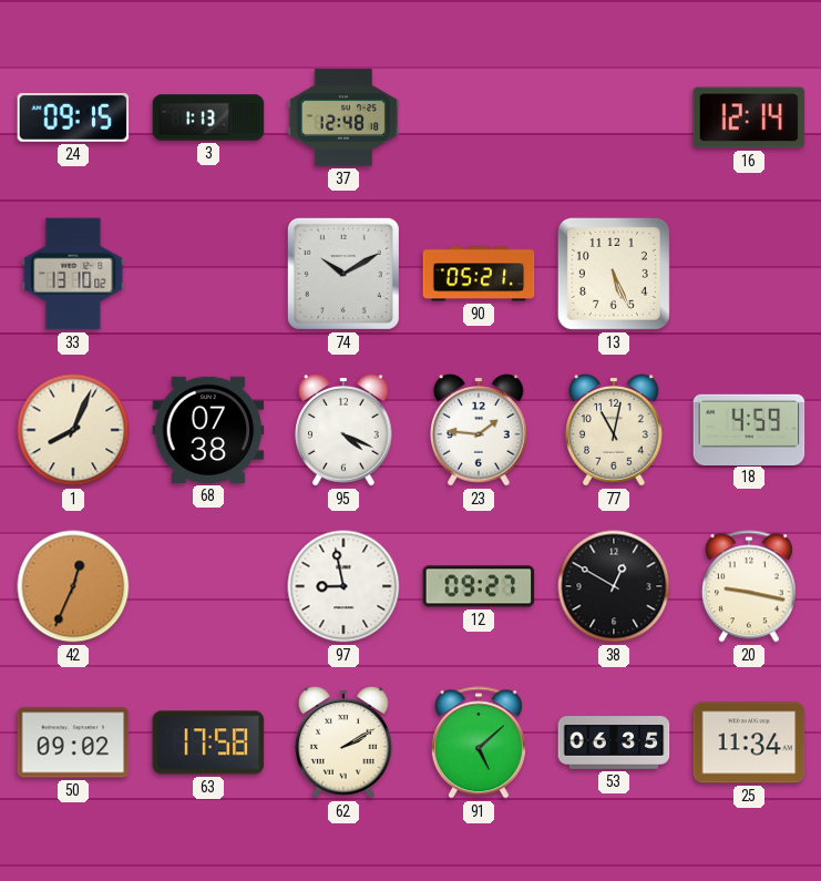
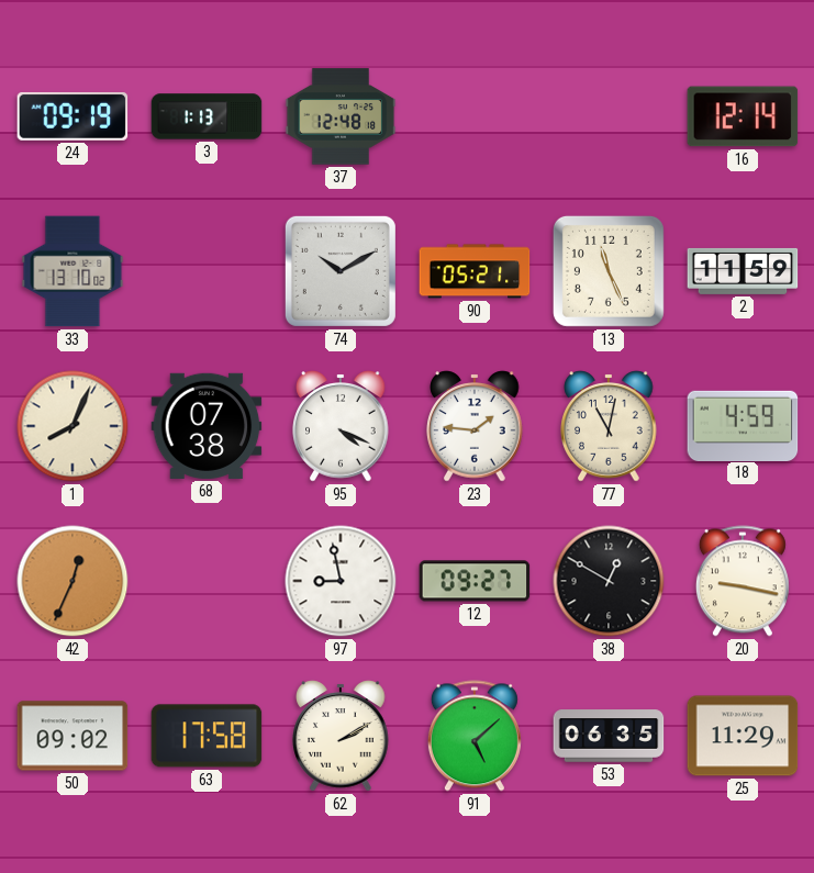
24: 09:15 -> 09:19
13: 5:26 -> 11:26
2: none -> 11:59
25: 11:34 -> 11:29
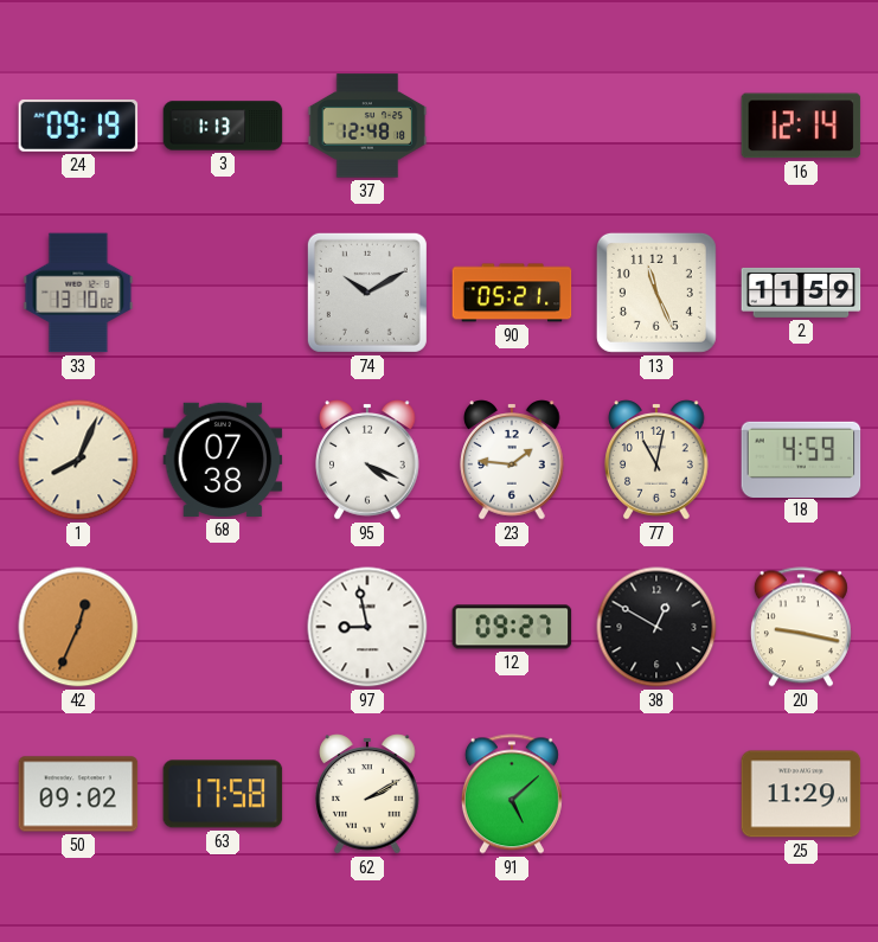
53: 06:35 -> none
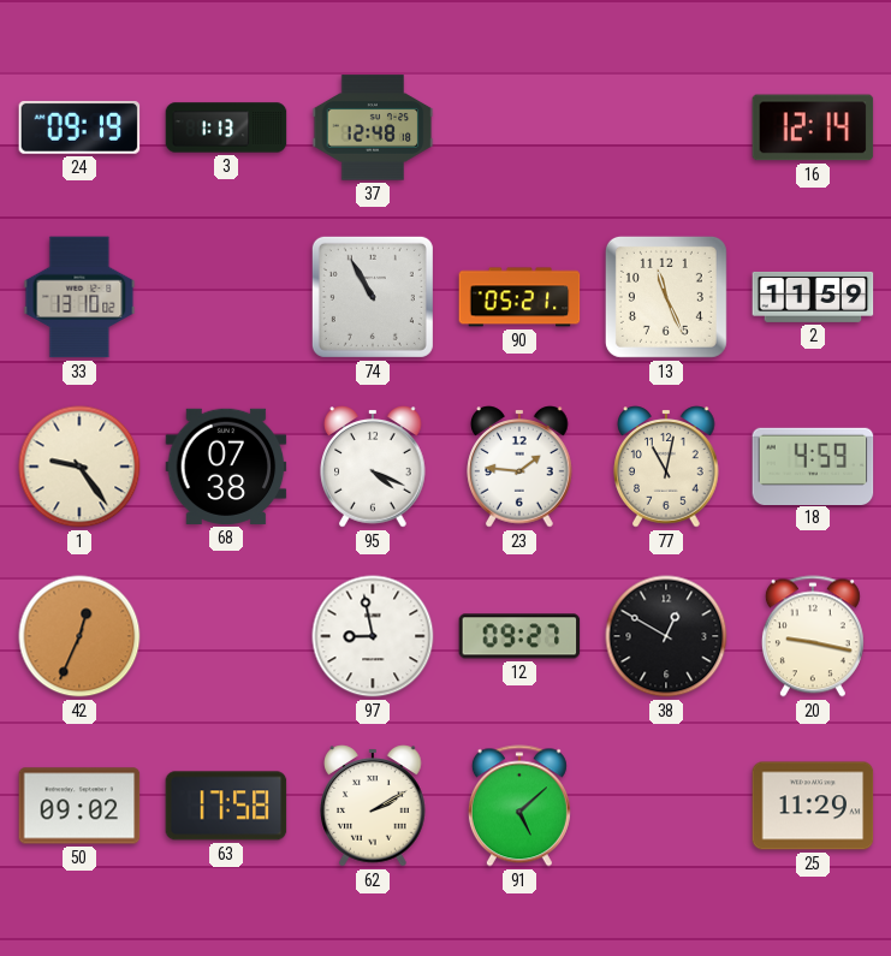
74: 10:10 -> 10:55
1: 8:04 -> 9:24
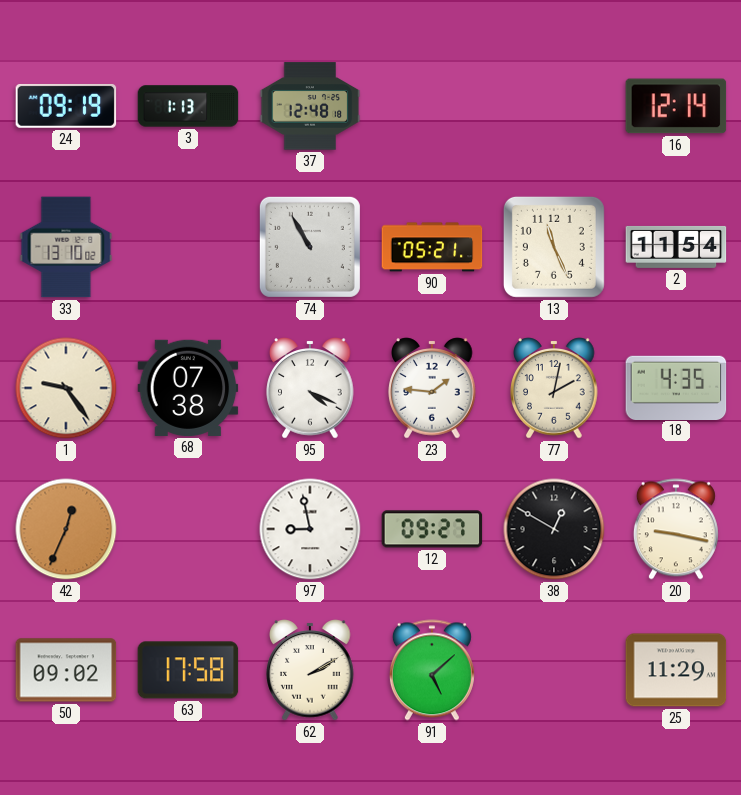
2: 11:59 -> 11:54
77: 11:02 -> 2:02
18: 4:59 -> 4:35
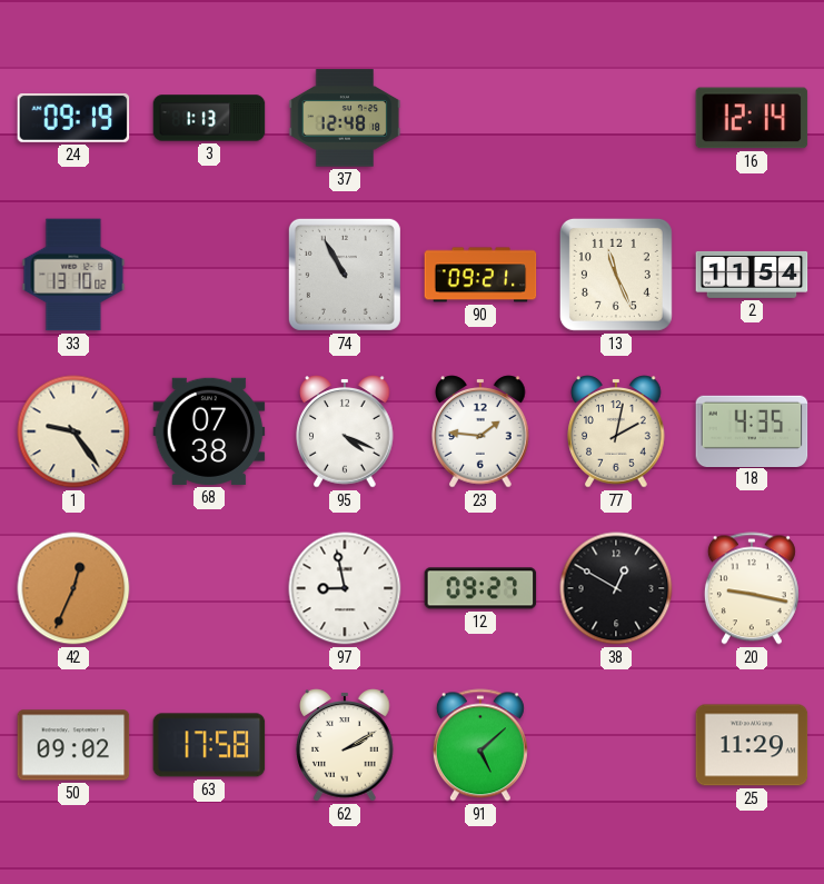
90: 05:21 -> 09:21
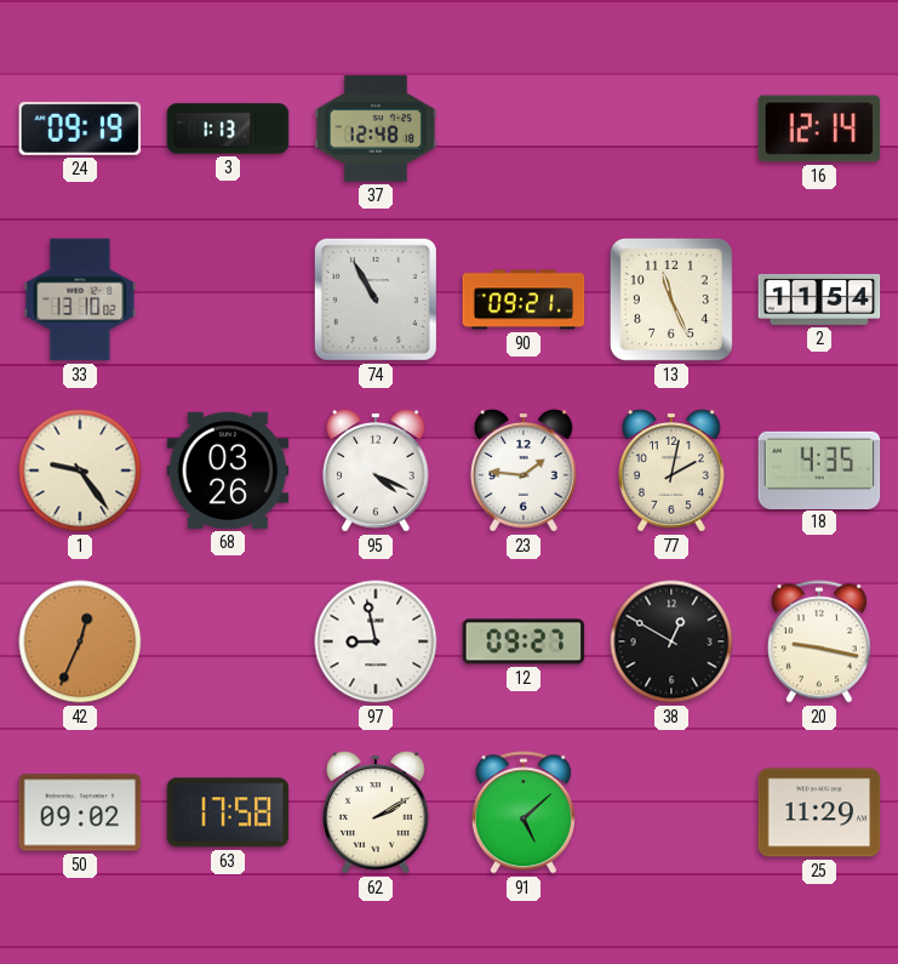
68: 07:38 -> 03:26
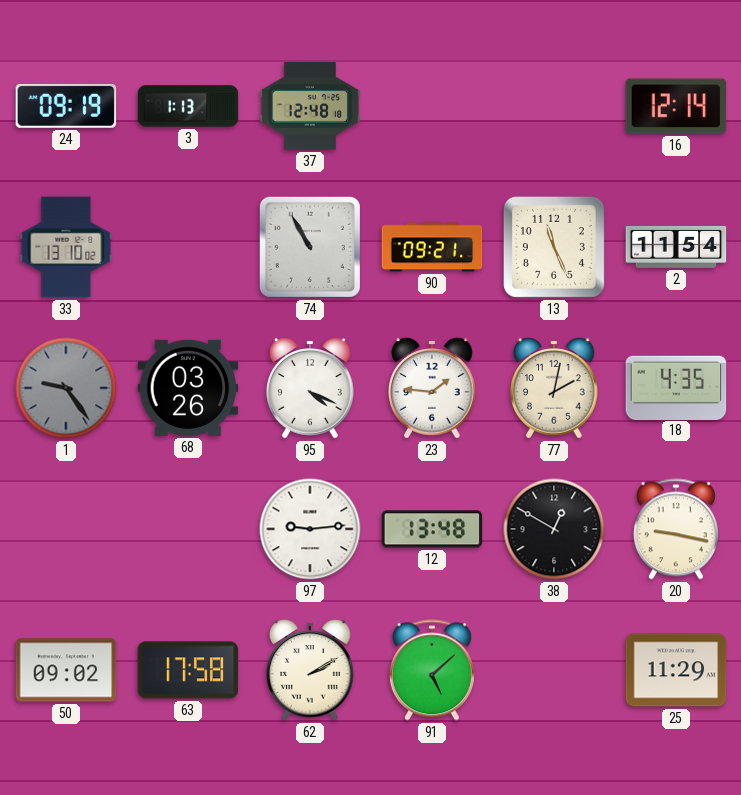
1 dial: cream -> grey
42: 12:34 -> none
97: 8:58 -> 9:14
12: 09:27 -> 13:48
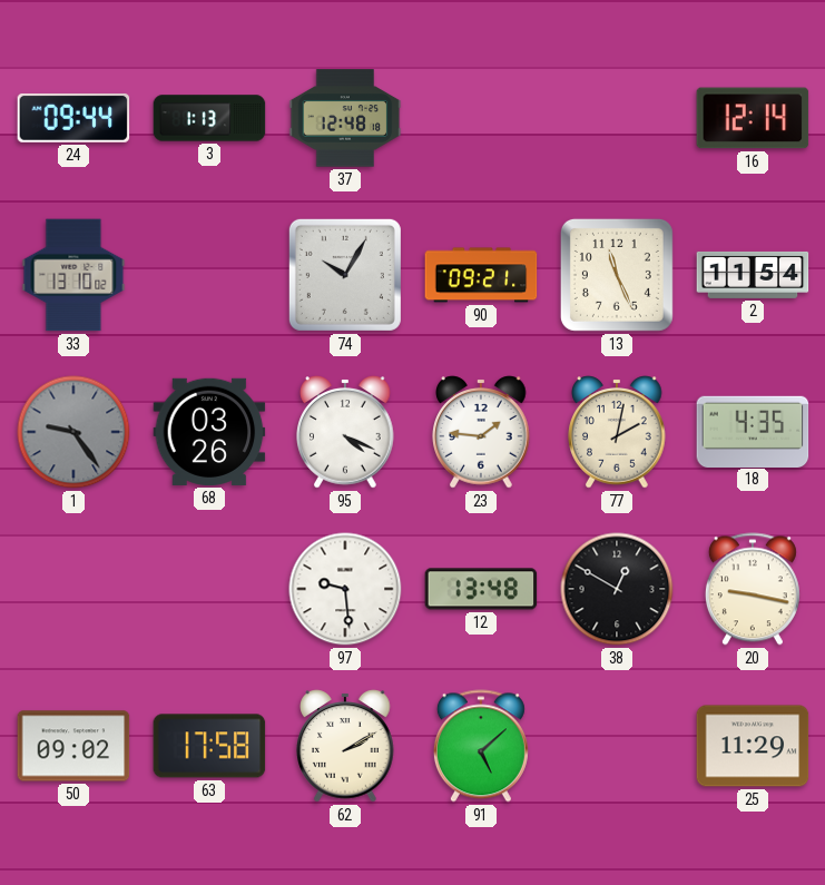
24: 09:19 -> 09:44
74: 10:55 -> 10:05
97: 9:14 -> 9:29
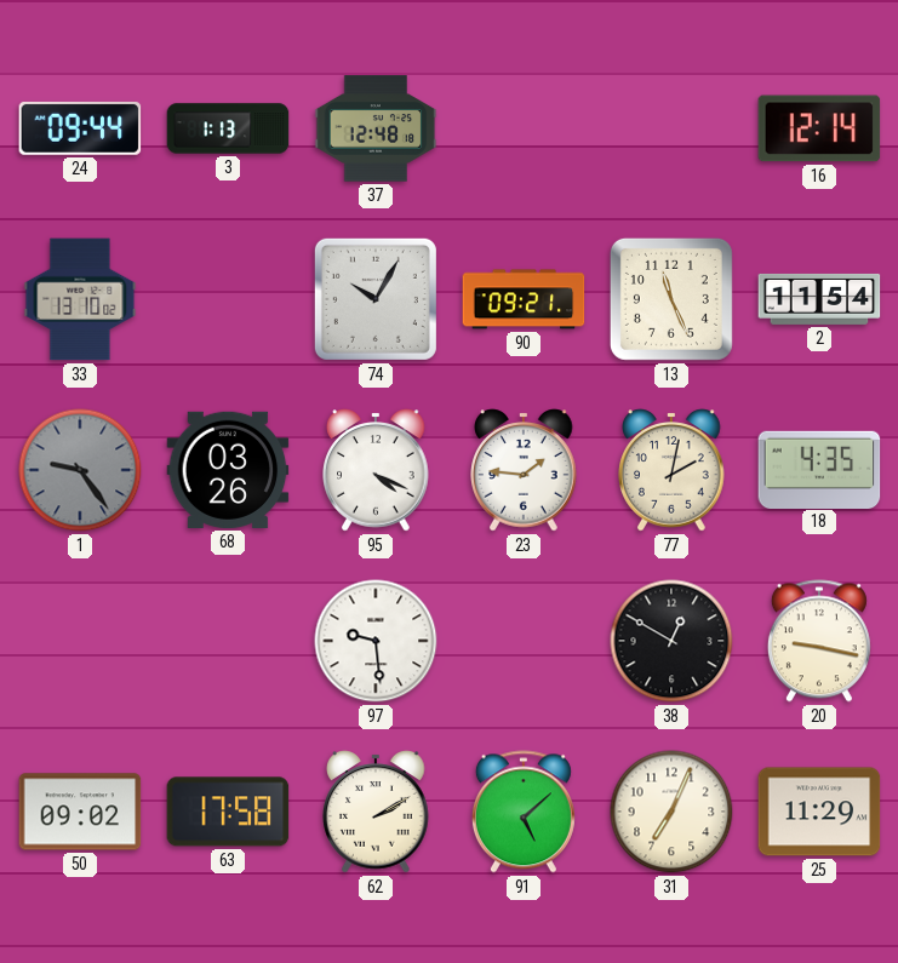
12: 13:48 -> none
31: none -> 7:04
